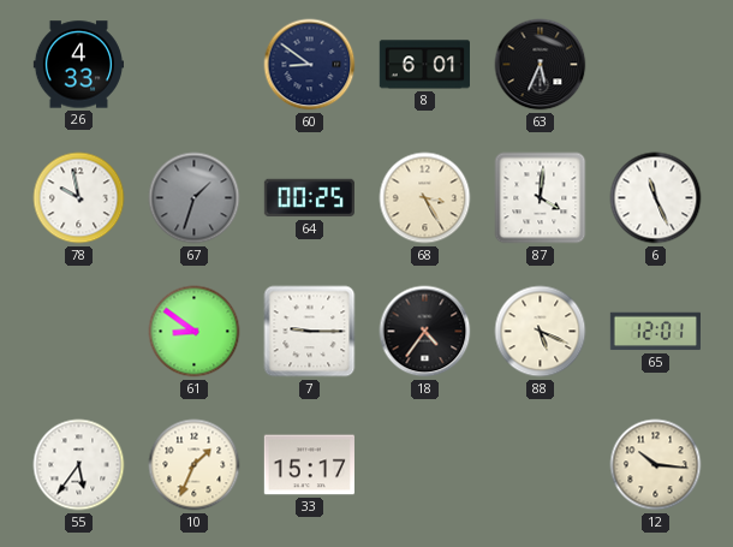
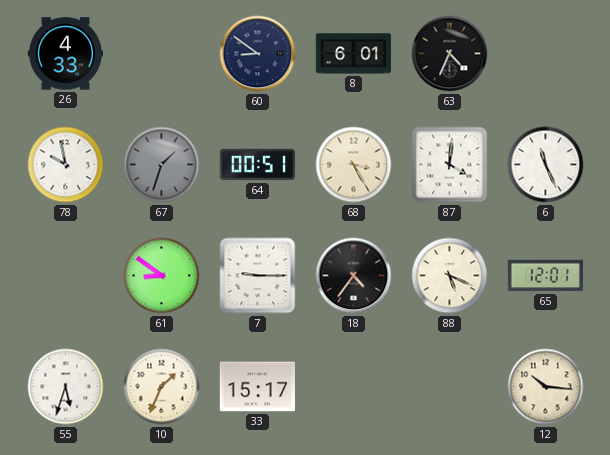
63: 5:34 -> 4:34
64: 00:25 -> 00:51
55: 5:36 -> 5:33
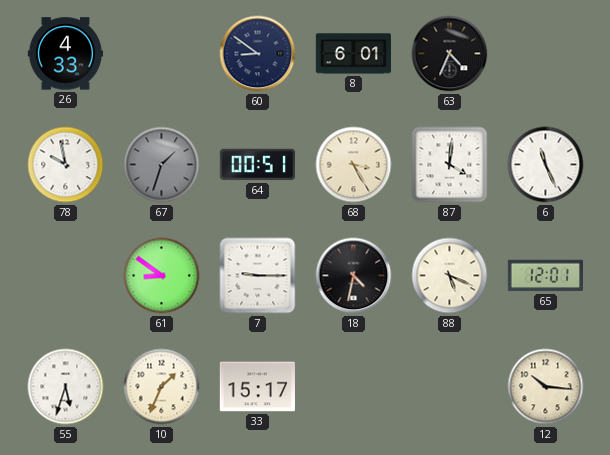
18: 4:36 -> 4:32
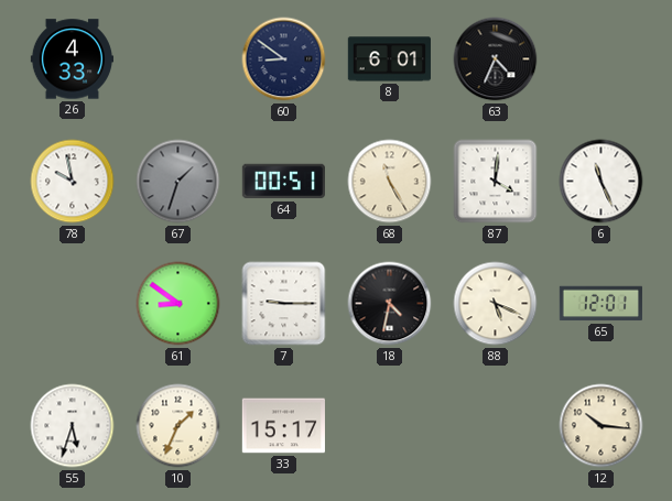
68: 3:25 -> 11:25
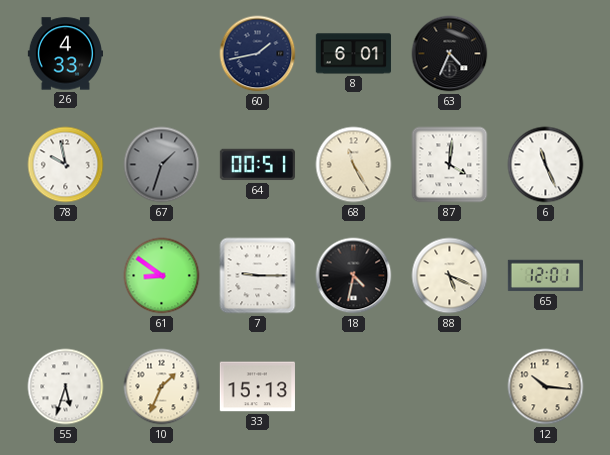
60: 8:51 -> 1:43
33: 15:17 -> 15:13
